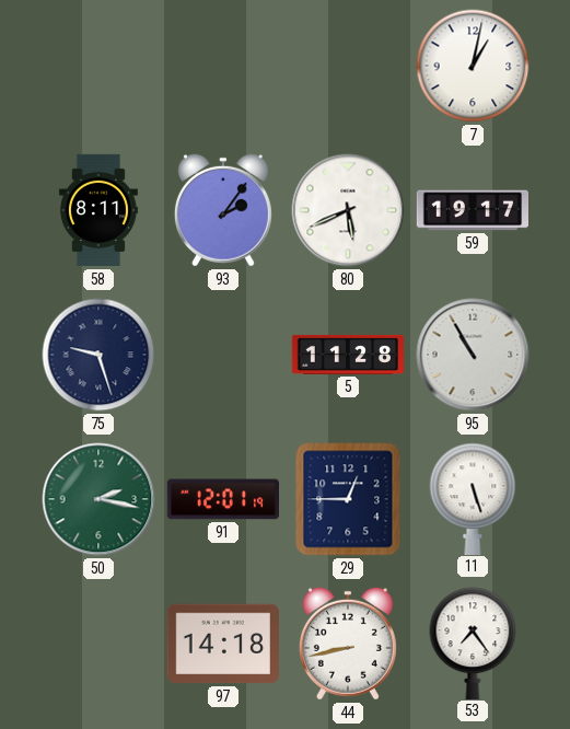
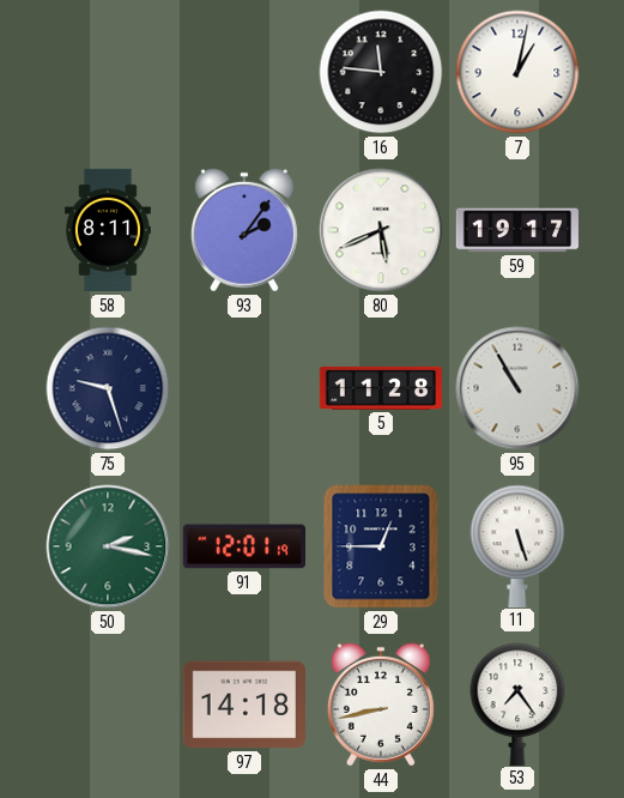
16: none -> 11:46
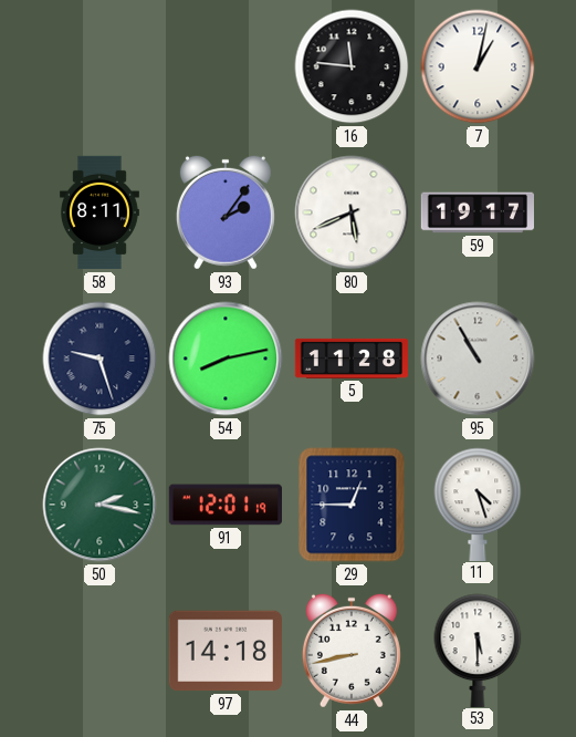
54: none -> 8:13
11: 5:27 -> 4:27
53: 7:24 -> 5:30
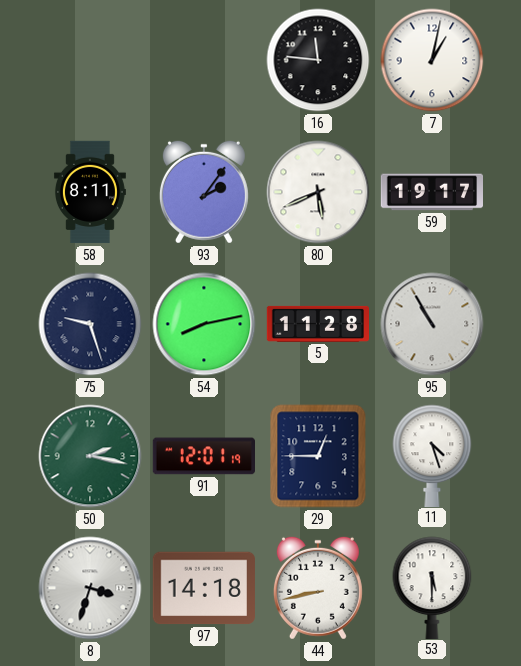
8: none -> 3:33
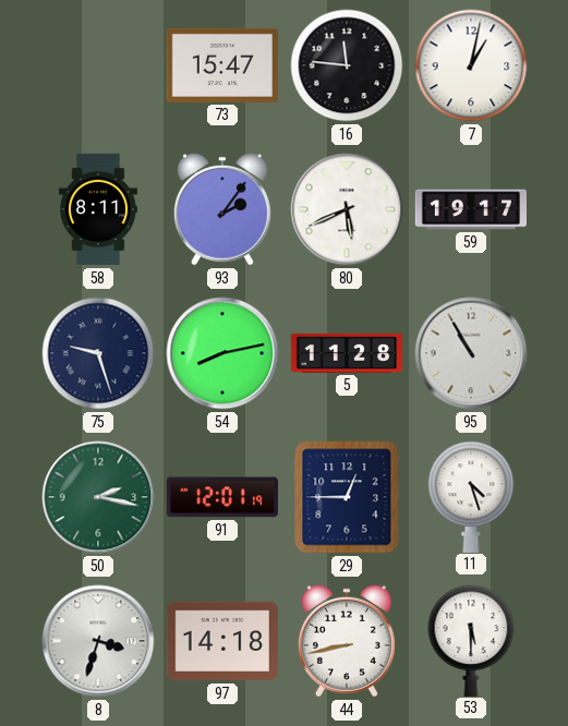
73: none -> 15:47
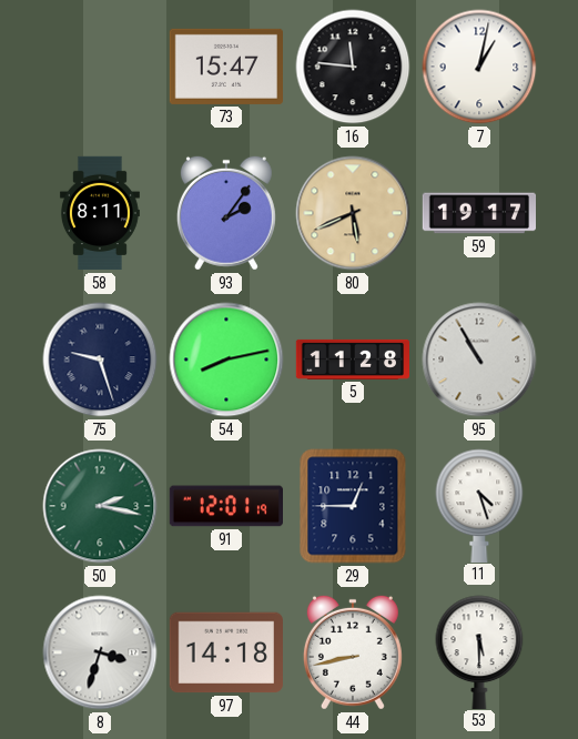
80 dial: white -> champagne
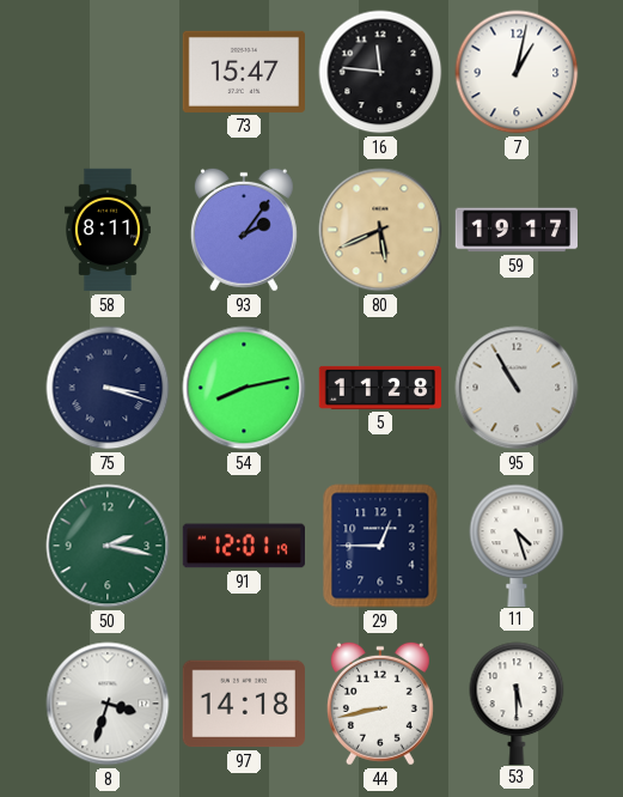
75: 9:27 -> 3:18
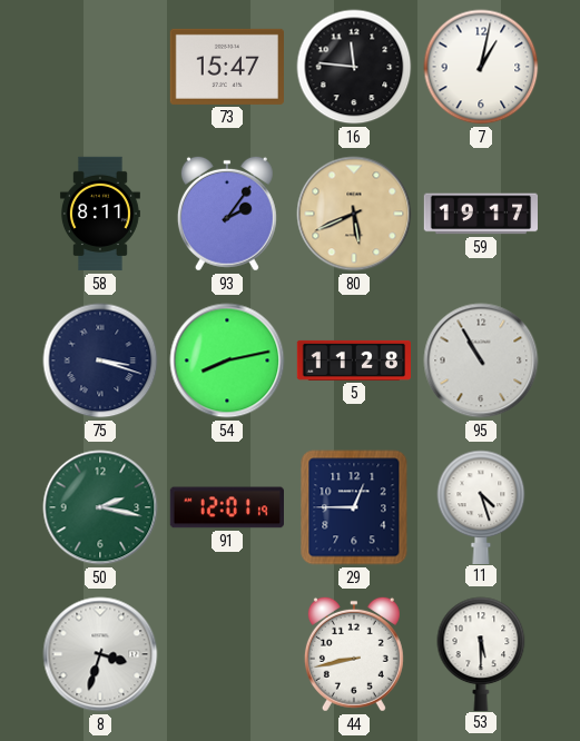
97: 14:18 -> none
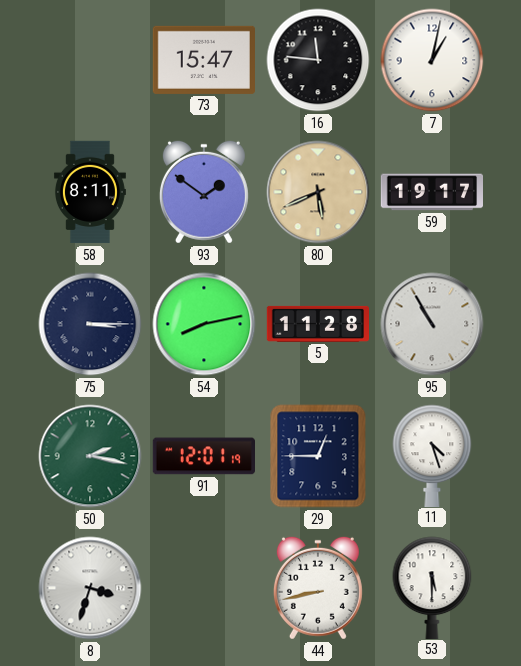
93: 2:06 -> 1:51
75: 3:18 -> 3:15
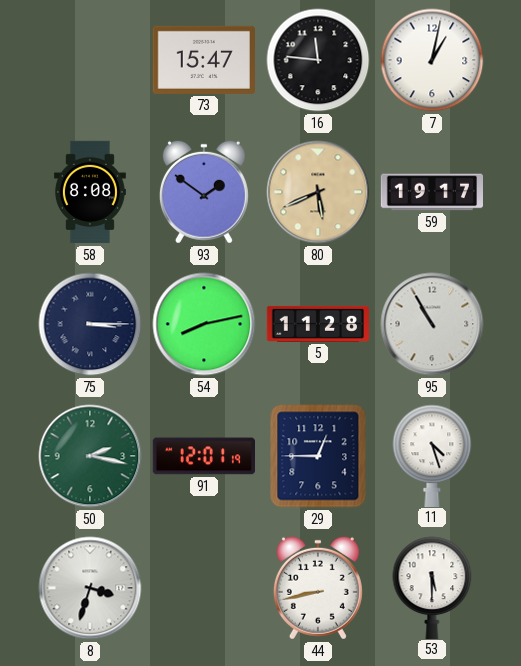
58: 8:11 -> 8:08
